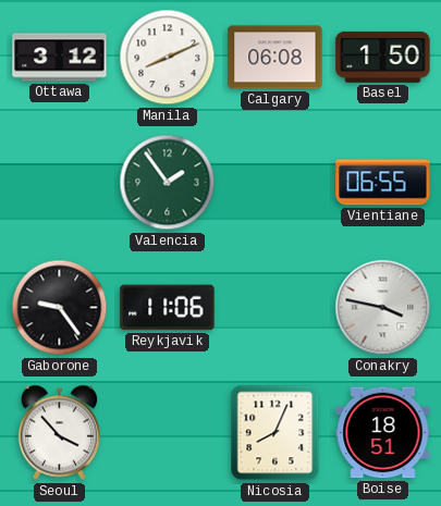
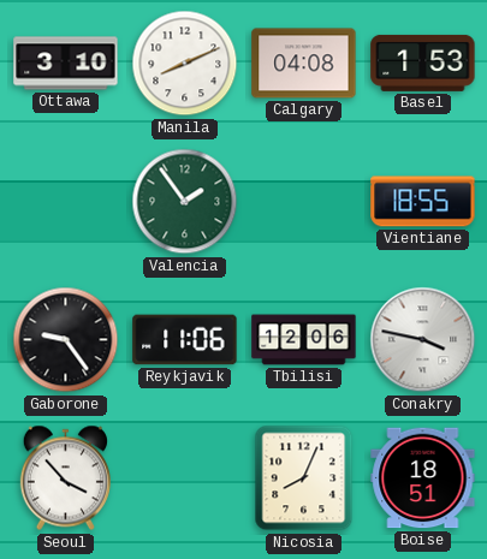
Ottawa: 3:12 -> 3:10
Calgary: 06:08 -> 04:08
Basel: 1:50 -> 1:53
Vientiane: 06:55 -> 18:55
Tbilisi: none -> 12:06
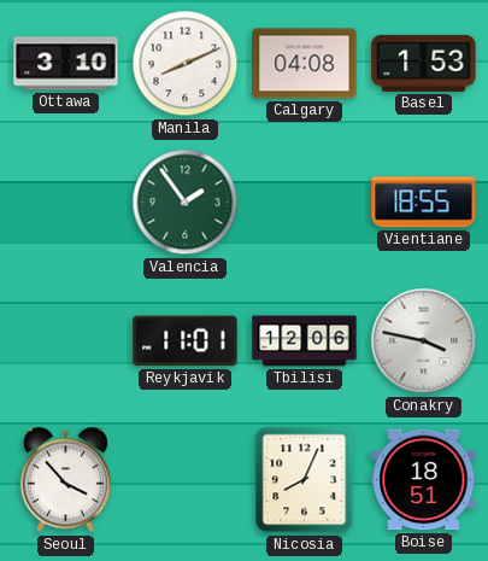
Gaborone: 9:24 -> none
Reykjavik: 11:06 -> 11:01
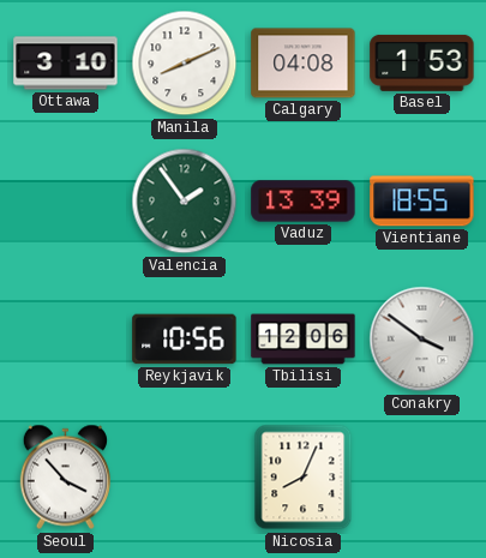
Vaduz: none -> 13:39
Reykjavik: 11:01 -> 10:56
Conakry: 3:47 -> 3:51
Boise: 18:51 -> none
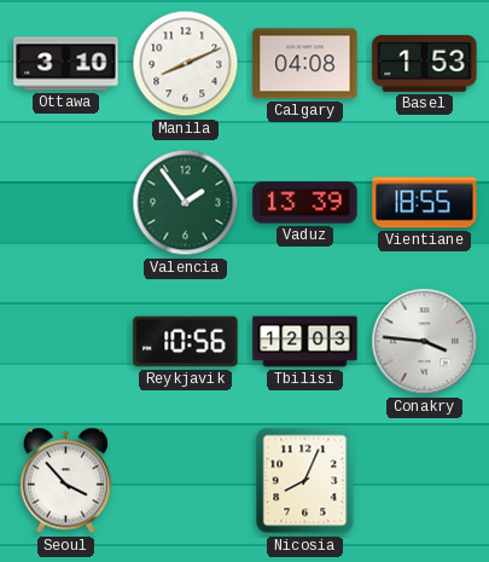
Tbilisi: 12:06 -> 12:03
Conakry: 3:51 -> 3:46
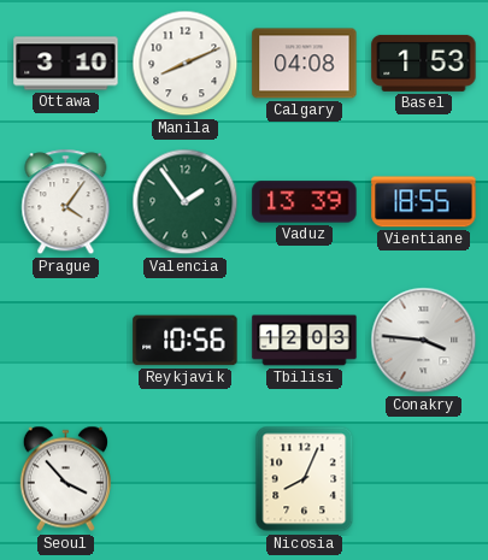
Prague: none -> 4:06
